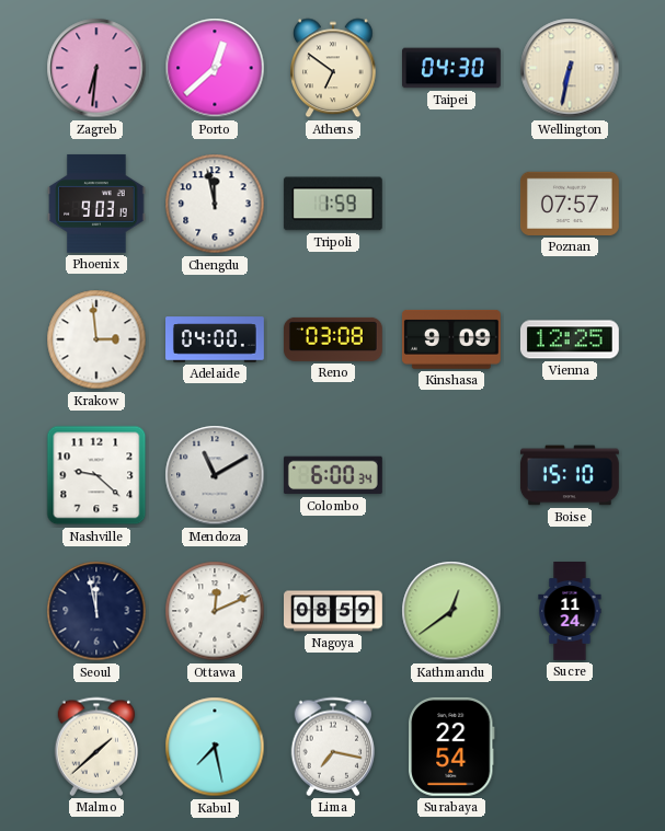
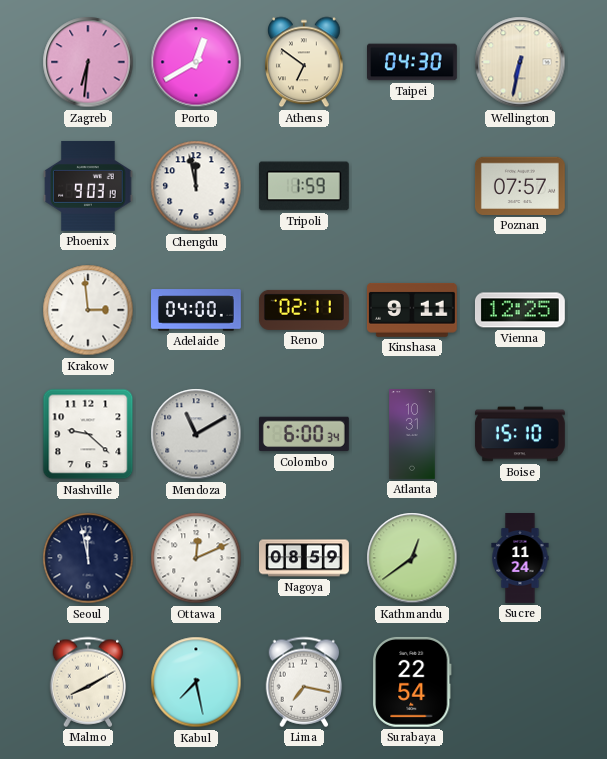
Porto: 12:38 -> 12:40
Reno: 03:08 -> 02:11
Kinshasa: 9:09 -> 9:11
Atlanta: none -> 10:31
Malmo: 1:38 -> 8:10
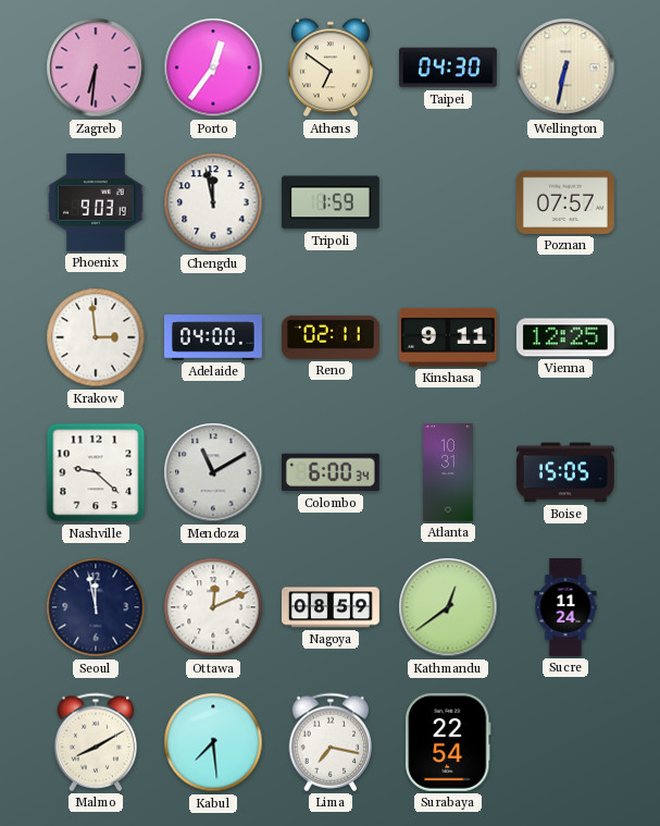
Porto: 12:40 -> 12:36
Boise: 15:10 -> 15:05
Kabul: 7:28 -> 7:29
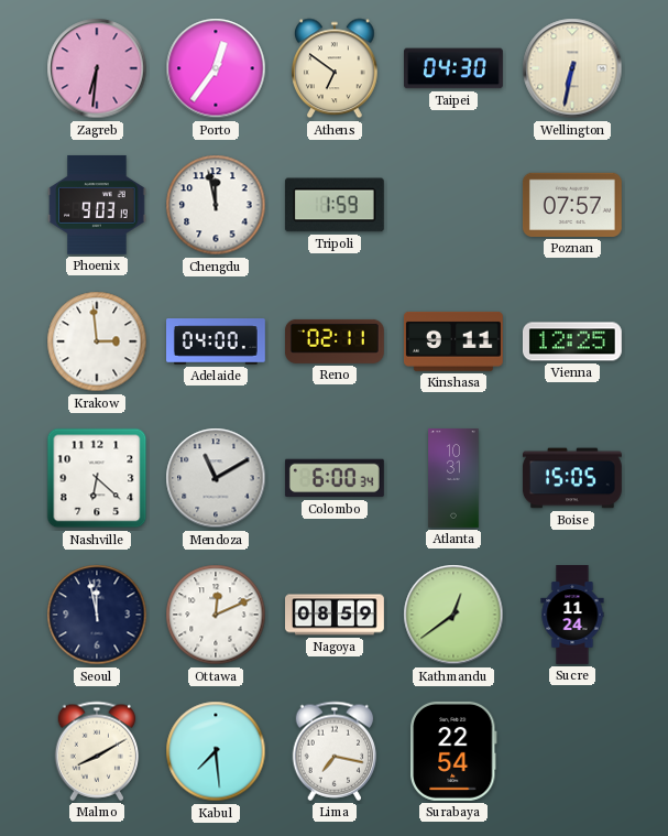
Nashville: 9:22 -> 6:22
